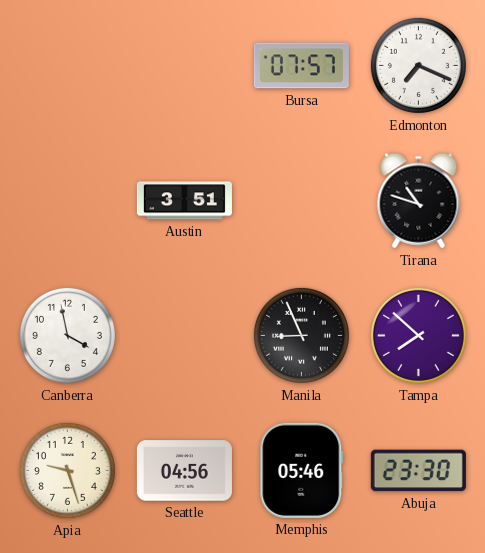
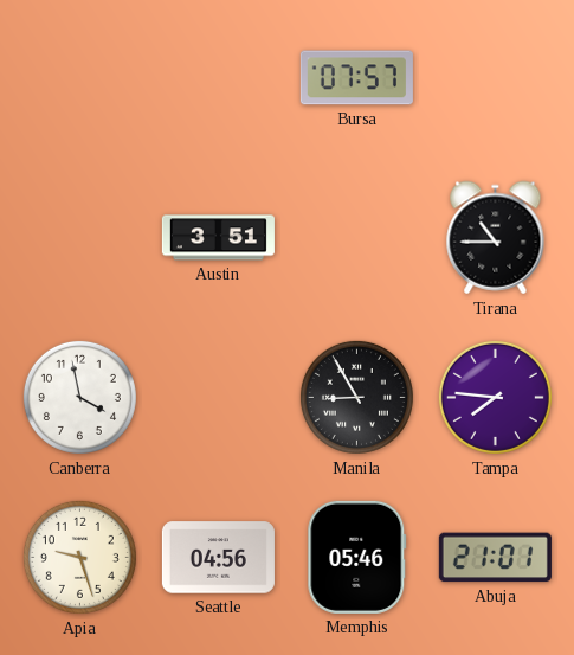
Edmonton: 7:19 -> none
Tirana: 10:48 -> 10:45
Manila: 8:56 -> 8:55
Tampa: 7:52 -> 7:46
Abuja: 23:30 -> 21:01
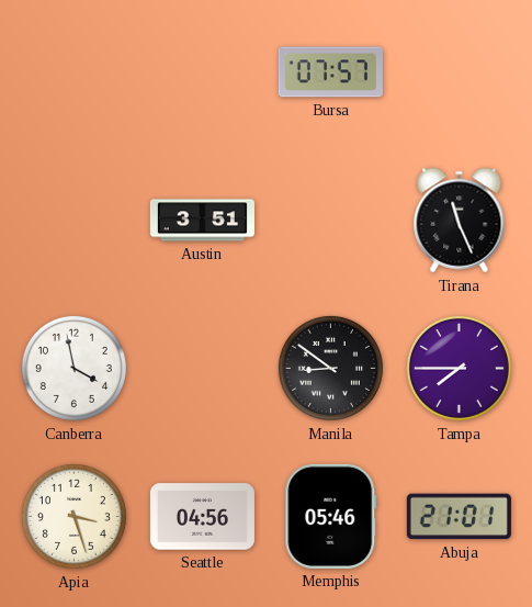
Tirana: 10:45 -> 11:26
Manila: 8:55 -> 8:51
Tampa: 7:46 -> 7:45
Apia: 9:27 -> 3:27
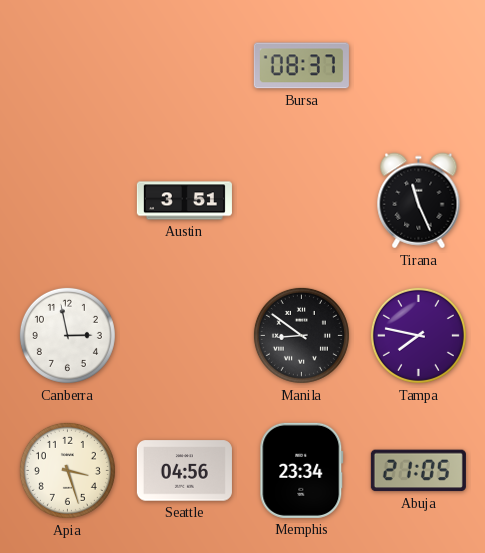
Bursa: 07:57 -> 08:37
Canberra: 3:58 -> 2:58
Tampa: 7:45 -> 7:47
Memphis: 05:46 -> 23:34
Abuja: 21:01 -> 21:05
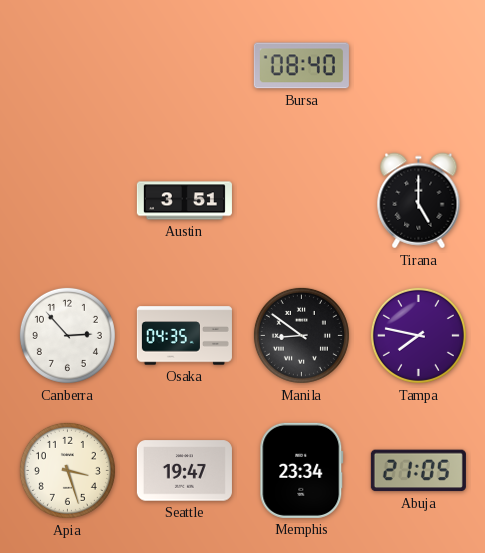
Bursa: 08:37 -> 08:40
Tirana: 11:26 -> 5:00
Canberra: 2:58 -> 2:53
Osaka: none -> 04:35
Seattle: 04:56 -> 19:47
